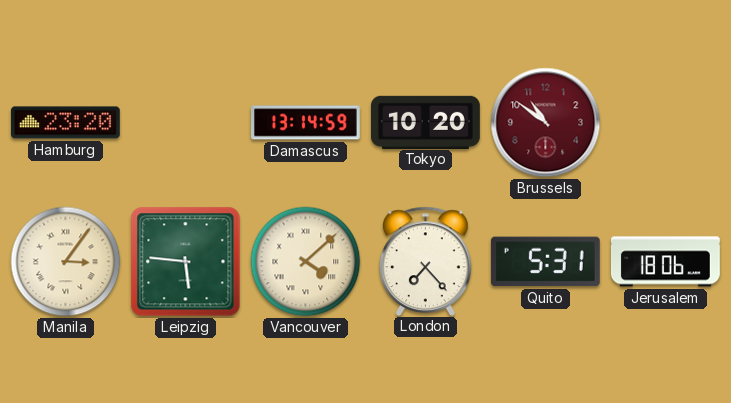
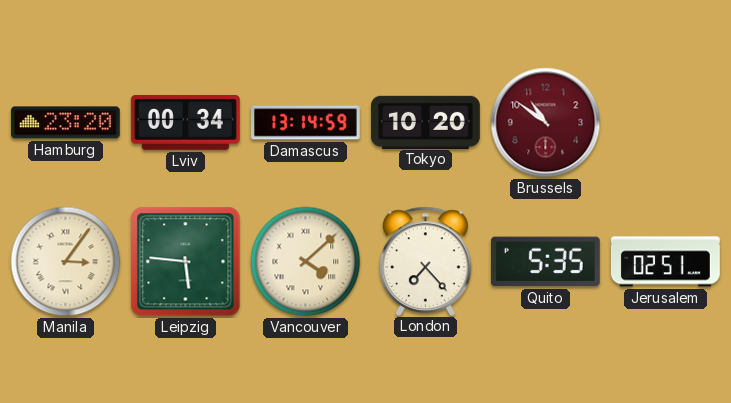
Lviv: none -> 00:34
Quito: 5:31 -> 5:35
Jerusalem: 18:06 -> 02:51
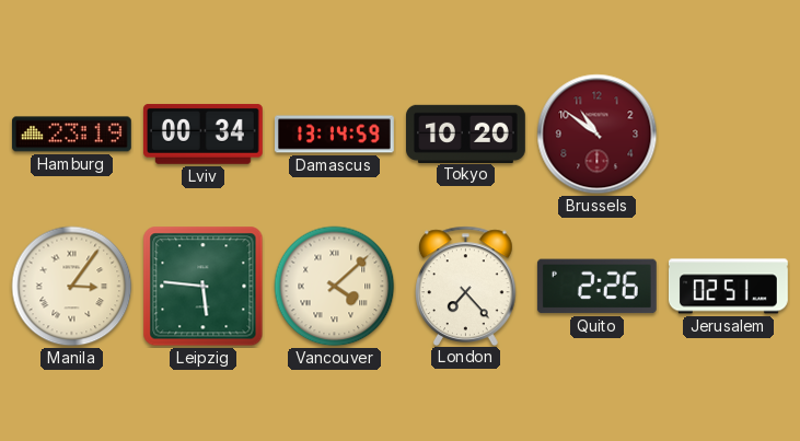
Hamburg: 23:20 -> 23:19
Quito: 5:35 -> 2:26
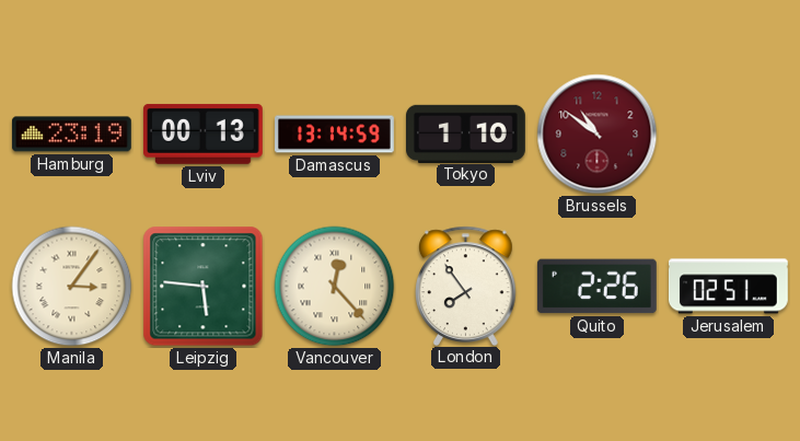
Lviv: 00:34 -> 00:13
Tokyo: 10:20 -> 1:10
Vancouver: 4:08 -> 12:23
London: 7:23 -> 7:54
